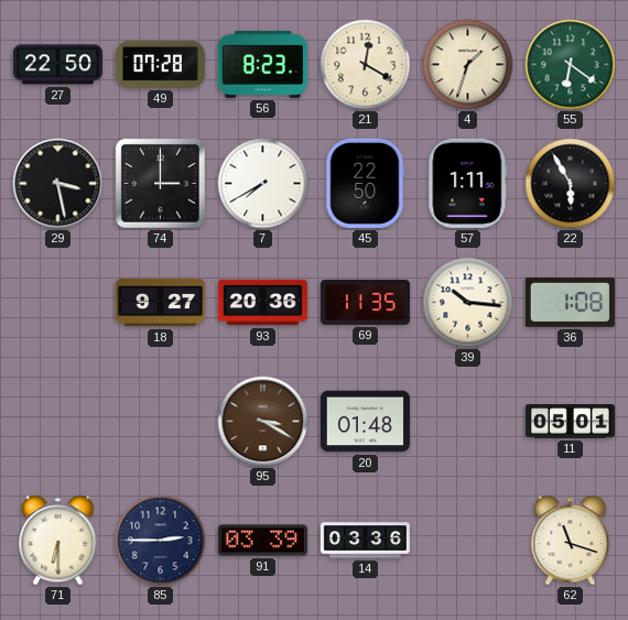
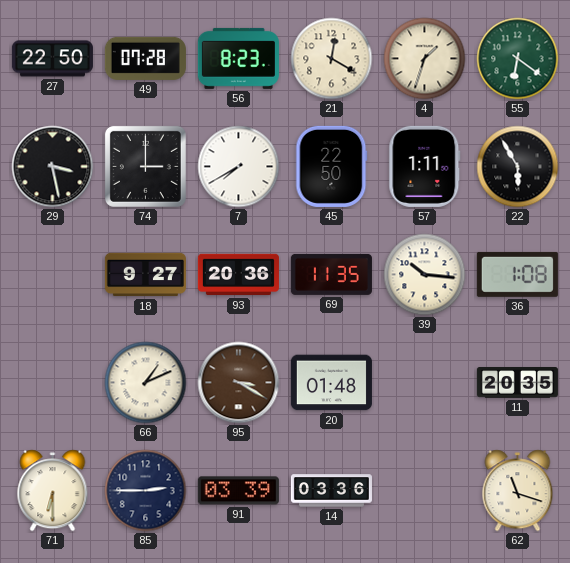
66: none -> 1:11
11: 05:01 -> 20:35
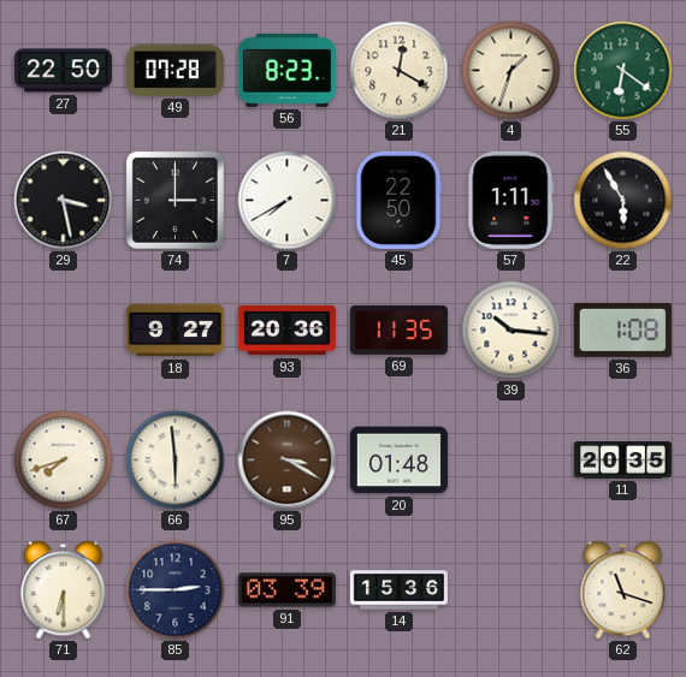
67: none -> 7:42
66: 1:11 -> 5:59
14: 03:36 -> 15:36
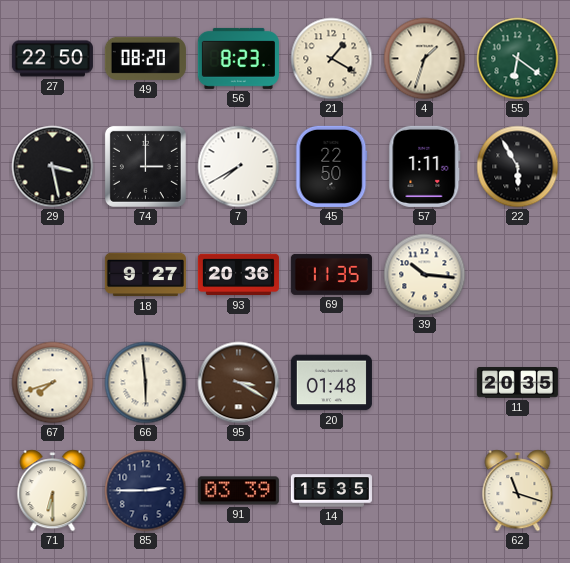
49: 07:28 -> 08:20
21: 12:20 -> 1:20
36: 1:08 -> none
14: 15:36 -> 15:35
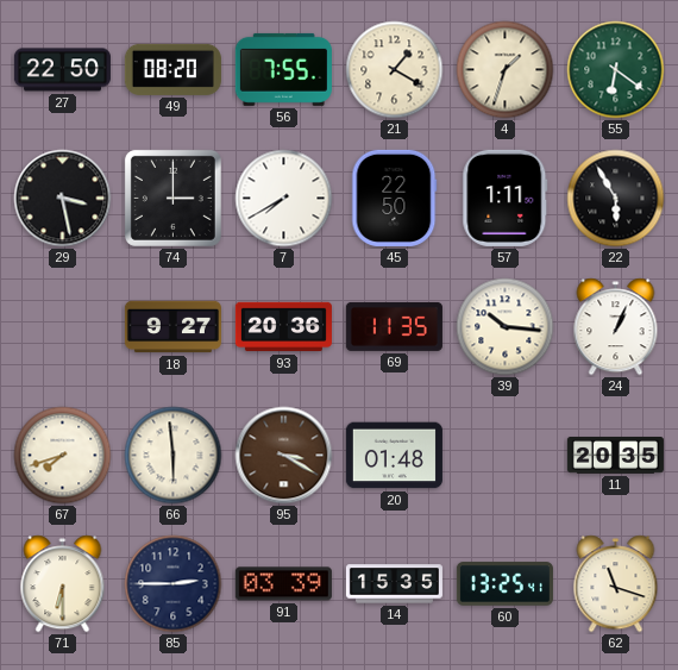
56: 8:23 -> 7:55
24: none -> 1:04
60: none -> 13:25
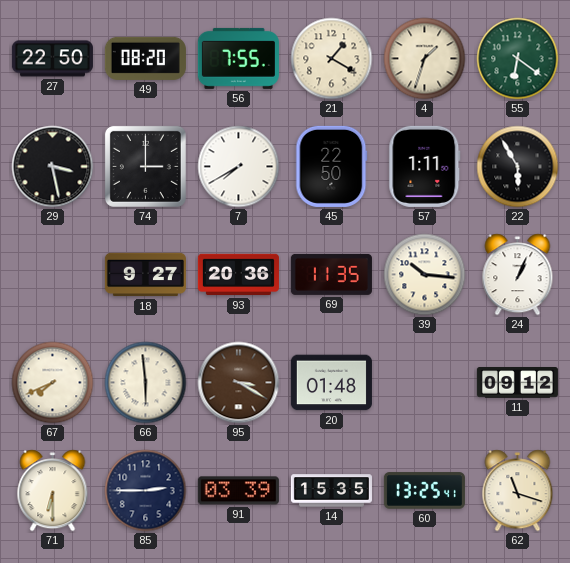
67: 7:42 -> 7:41
11: 20:35 -> 09:12
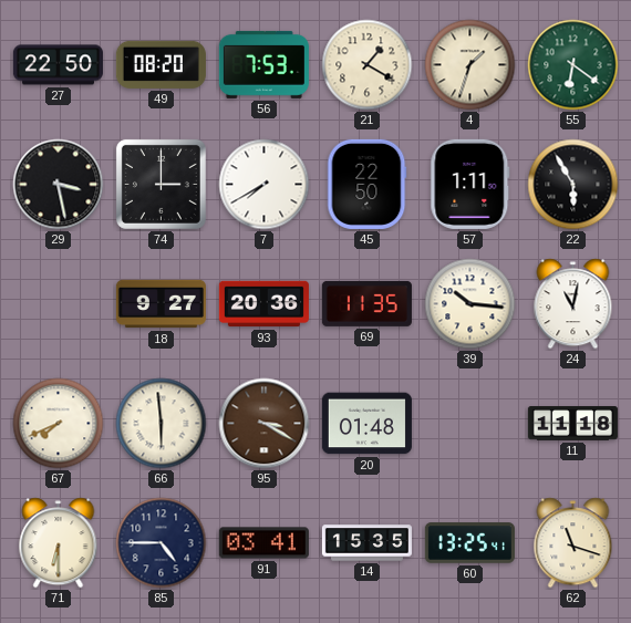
56: 7:55 -> 7:53
24: 1:04 -> 11:02
11: 09:12 -> 11:18
85: 2:45 -> 4:45
91: 03:39 -> 03:41
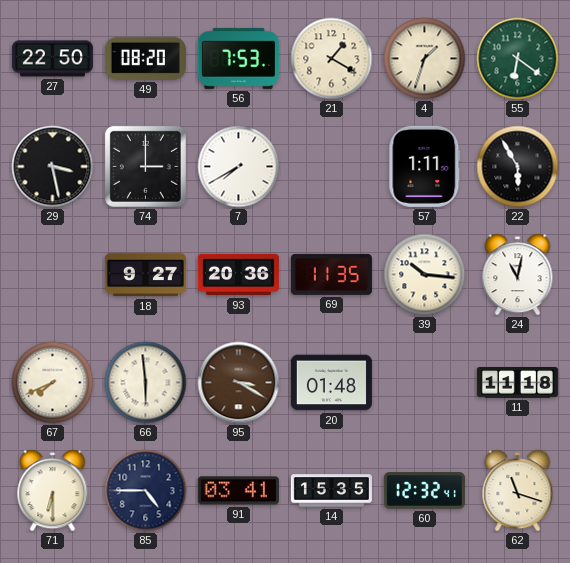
45: 22:50 -> none
60: 13:25 -> 12:32
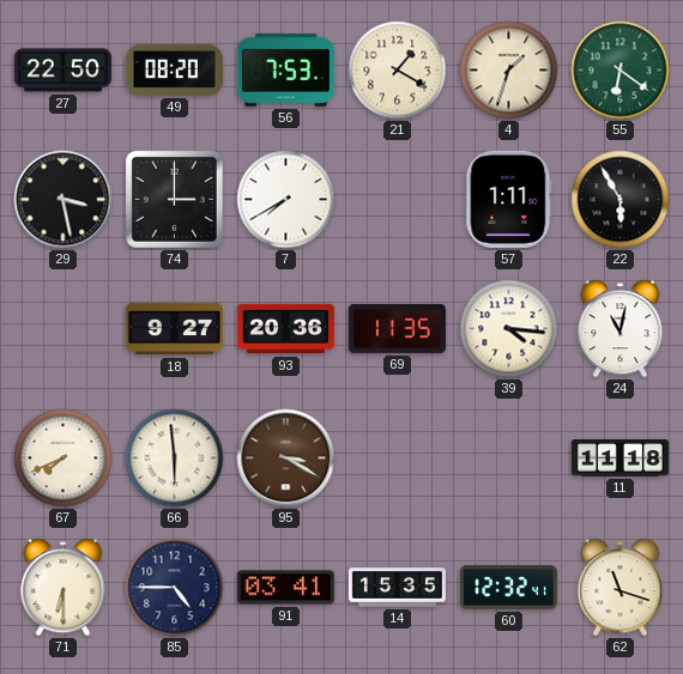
39: 10:16 -> 4:16
20: 01:48 -> none
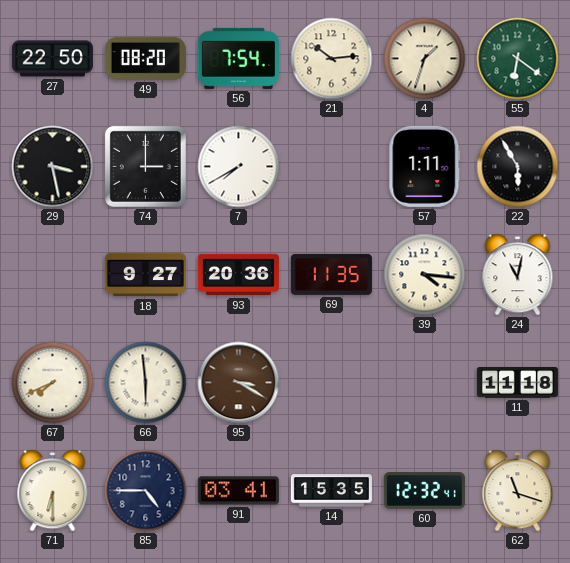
56: 7:53 -> 7:54
21: 1:20 -> 10:14
